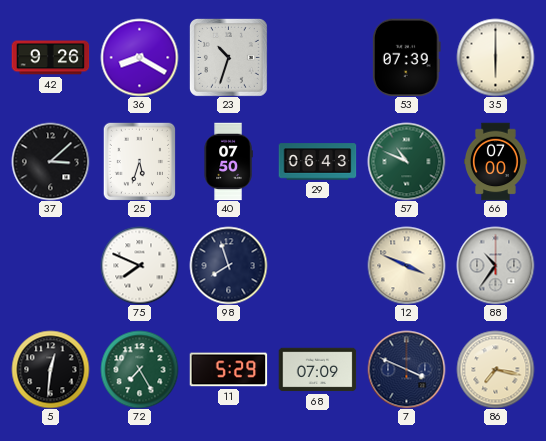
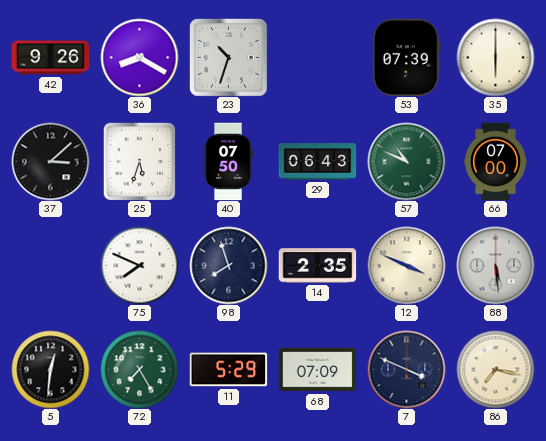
14: none -> 2:35
88: 10:36 -> 5:29
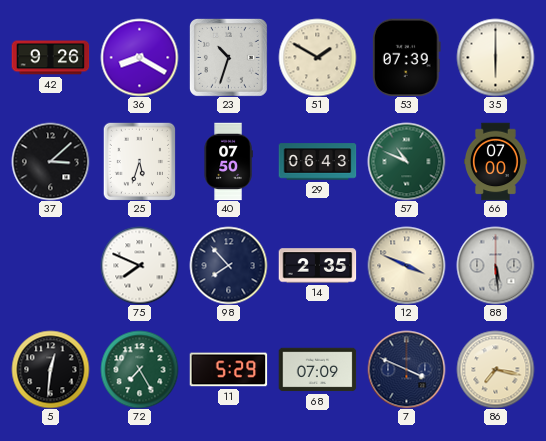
51: none -> 1:50
98: 7:57 -> 7:53
